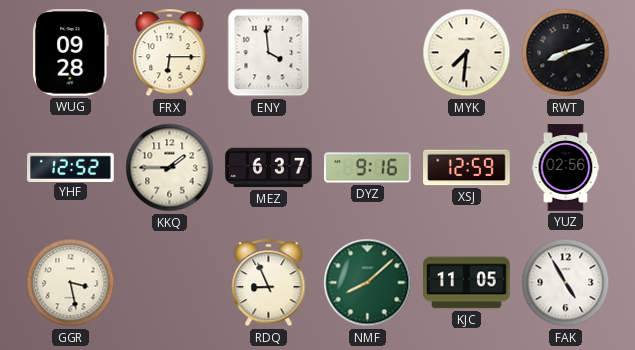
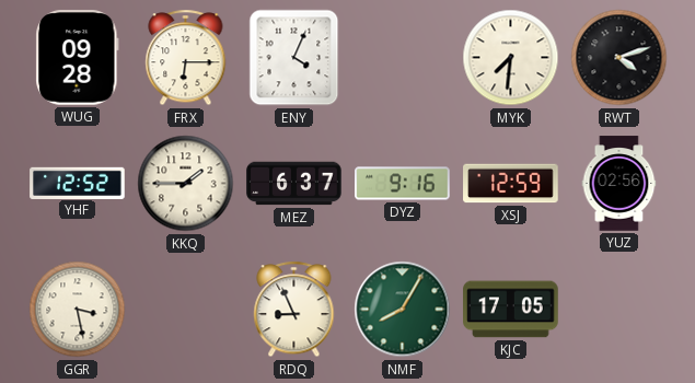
ENY: 3:59 -> 4:04
RWT: 8:12 -> 4:12
NMF: 8:08 -> 8:05
KJC: 11:05 -> 17:05
FAK: 4:55 -> none
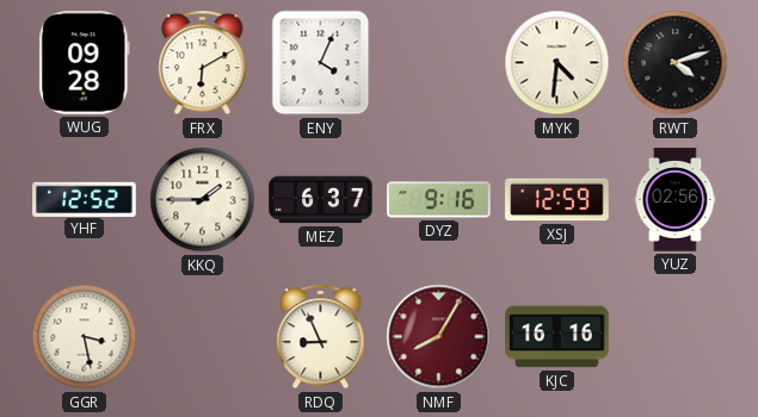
FRX: 6:15 -> 6:10
MYK: 7:31 -> 4:31
NMF dial: green -> burgundy
KJC: 17:05 -> 16:16
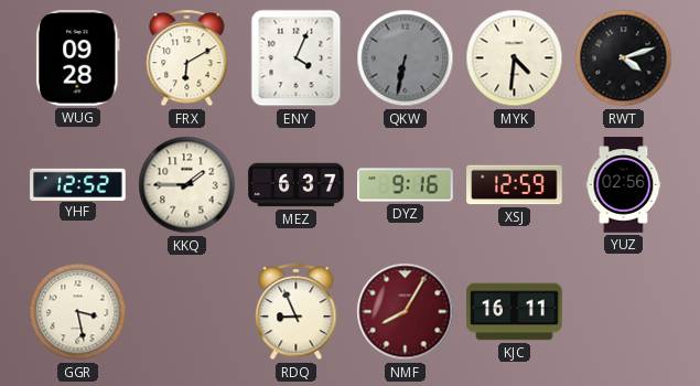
QKW: none -> 6:32
KJC: 16:16 -> 16:11
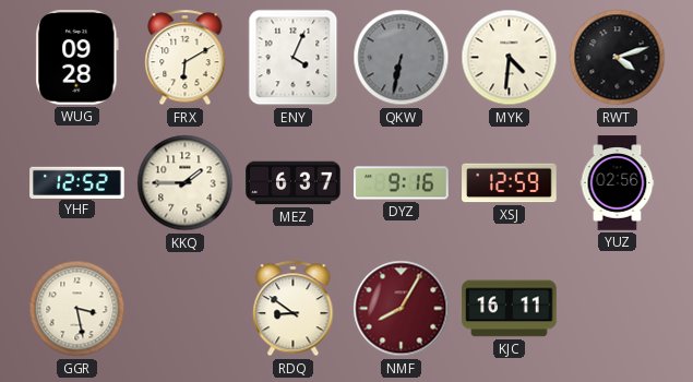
RDQ: 8:56 -> 8:51
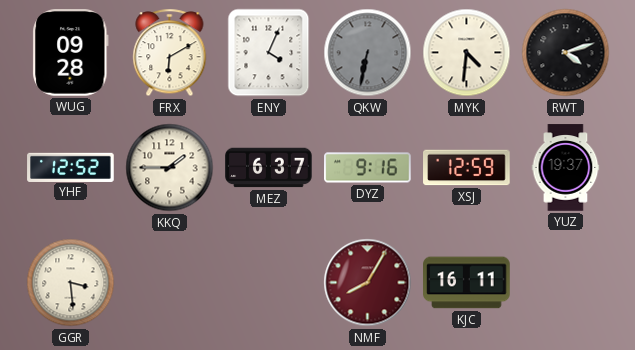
YUZ: 02:56 -> 19:37
GGR: 3:28 -> 3:29
RDQ: 8:51 -> none
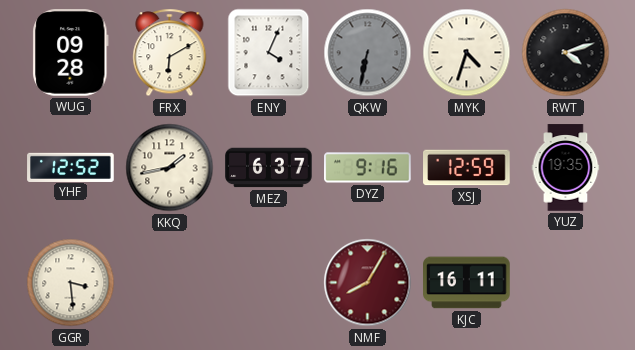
MYK: 4:31 -> 4:33
KKQ: 1:45 -> 1:43
YUZ: 19:37 -> 19:35
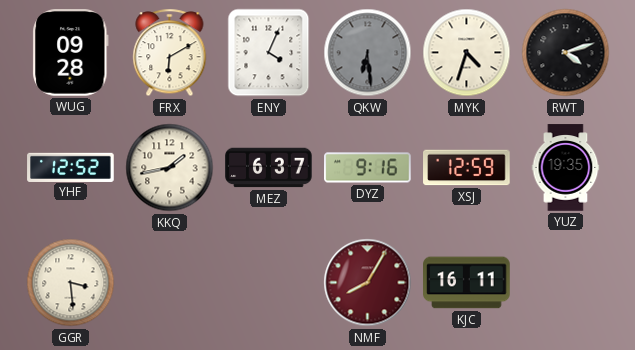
QKW: 6:32 -> 6:29
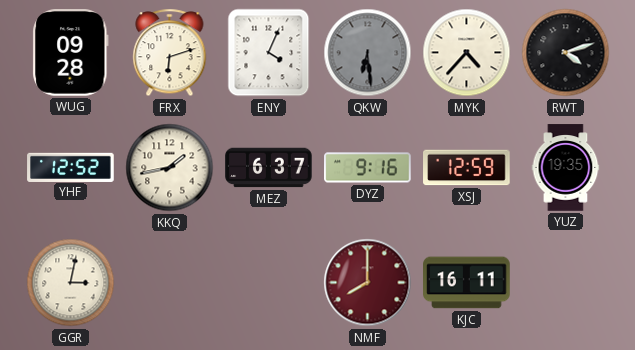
FRX: 6:10 -> 6:12
MYK: 4:33 -> 4:37
GGR: 3:29 -> 3:02
NMF: 8:05 -> 8:00
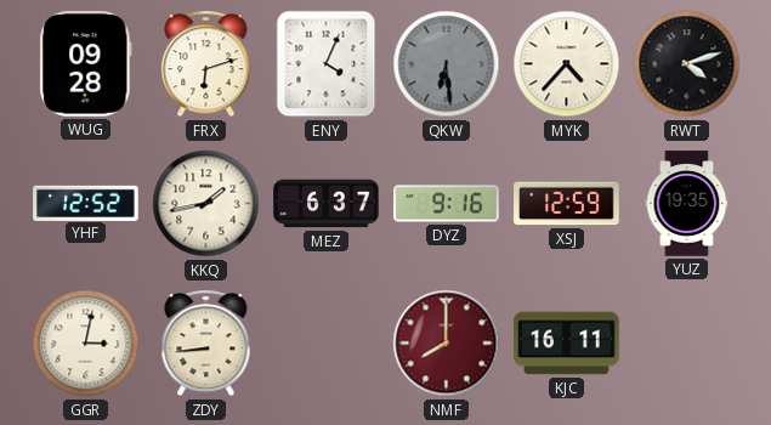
ZDY: none -> 8:44
